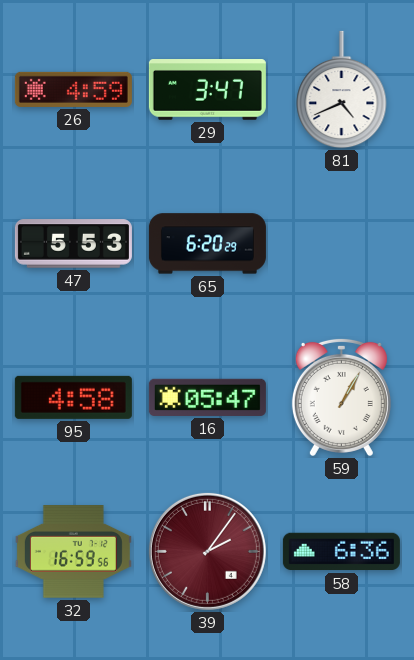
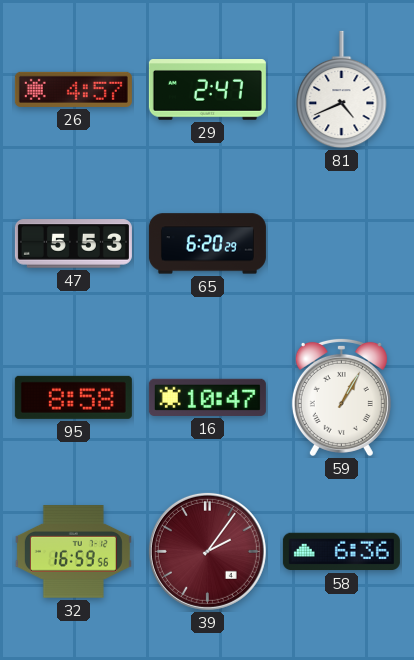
26: 4:59 -> 4:57
29: 3:47 -> 2:47
95: 4:58 -> 8:58
16: 05:47 -> 10:47
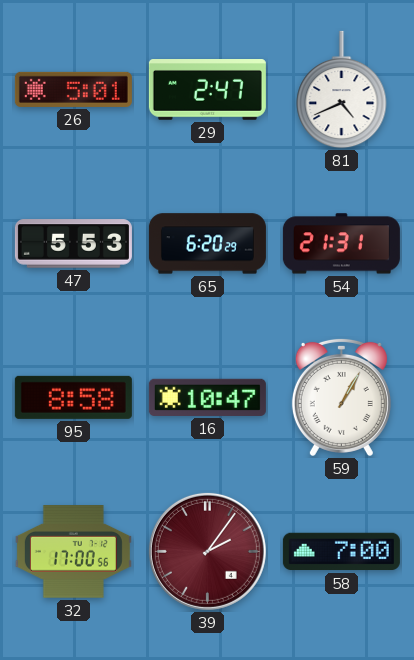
26: 4:57 -> 5:01
54: none -> 21:31
32: 16:59 -> 17:00
58: 6:36 -> 7:00
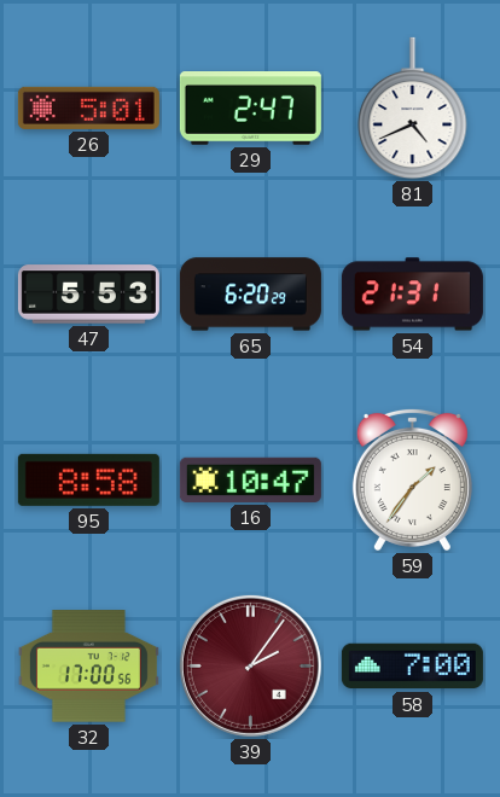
59: 1:05 -> 1:36
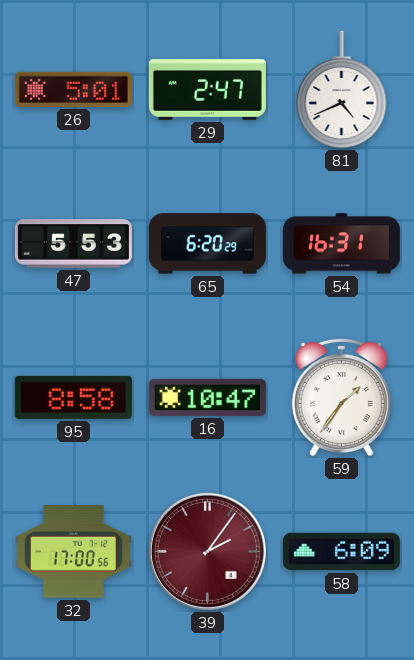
54: 21:31 -> 16:31
58: 7:00 -> 6:09
